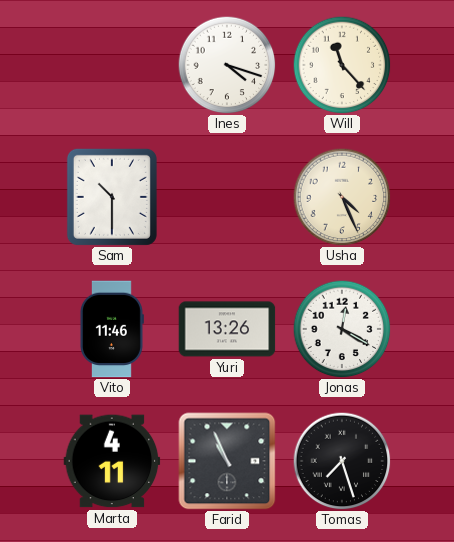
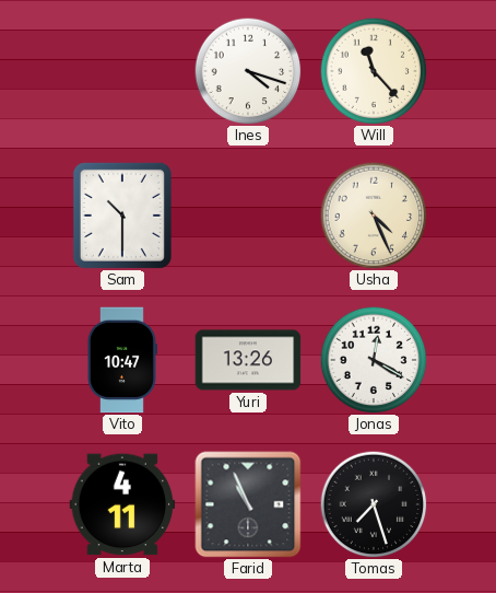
Vito: 11:46 -> 10:47
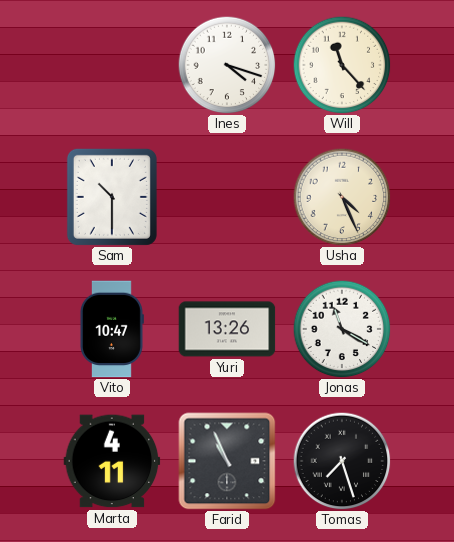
Jonas: 12:20 -> 11:20
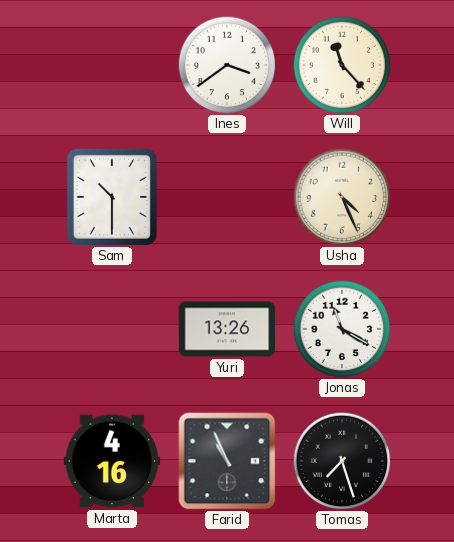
Ines: 4:18 -> 3:39
Vito: 10:47 -> none
Marta: 4:11 -> 4:16
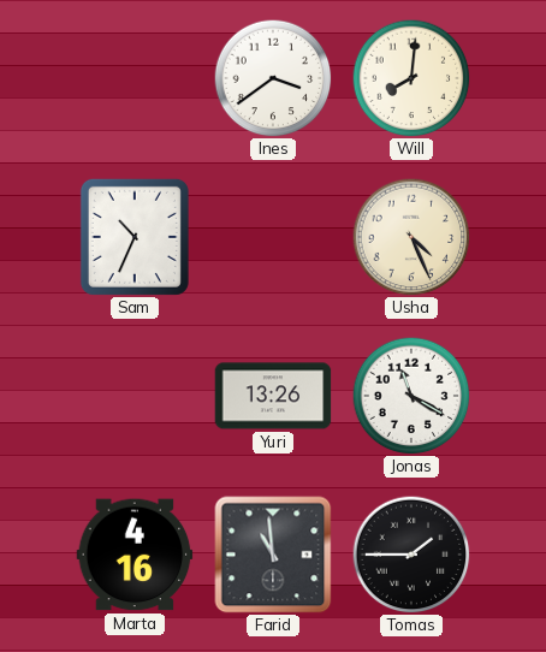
Will: 11:23 -> 8:01
Sam: 10:30 -> 10:34
Farid: 10:56 -> 10:59
Tomas: 7:27 -> 1:45
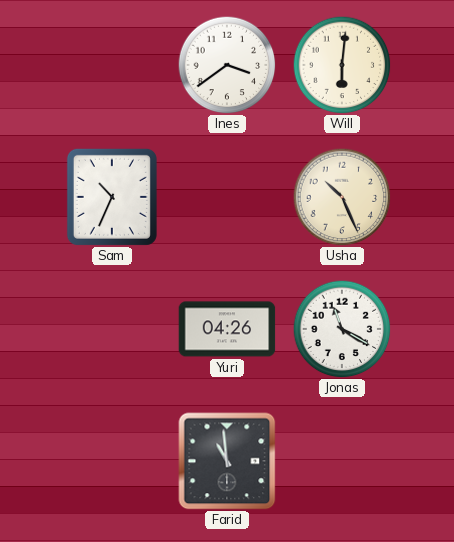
Will: 8:01 -> 6:01
Usha: 4:26 -> 10:26
Yuri: 13:26 -> 04:26
Marta: 4:16 -> none
Tomas: 1:45 -> none
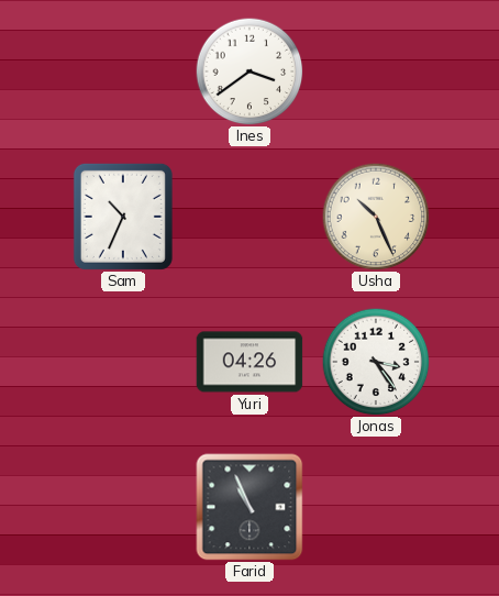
Will: 6:01 -> none
Jonas: 11:20 -> 3:24
Farid: 10:59 -> 10:56
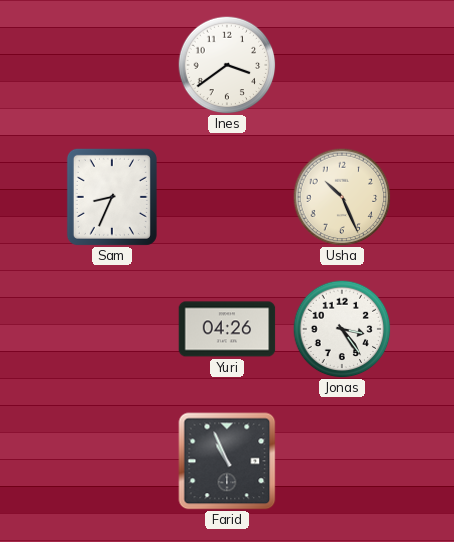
Sam: 10:34 -> 8:34
